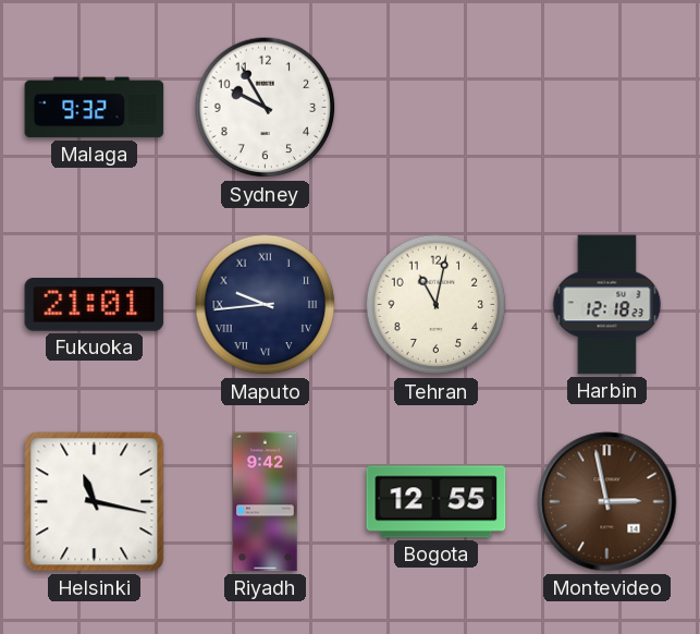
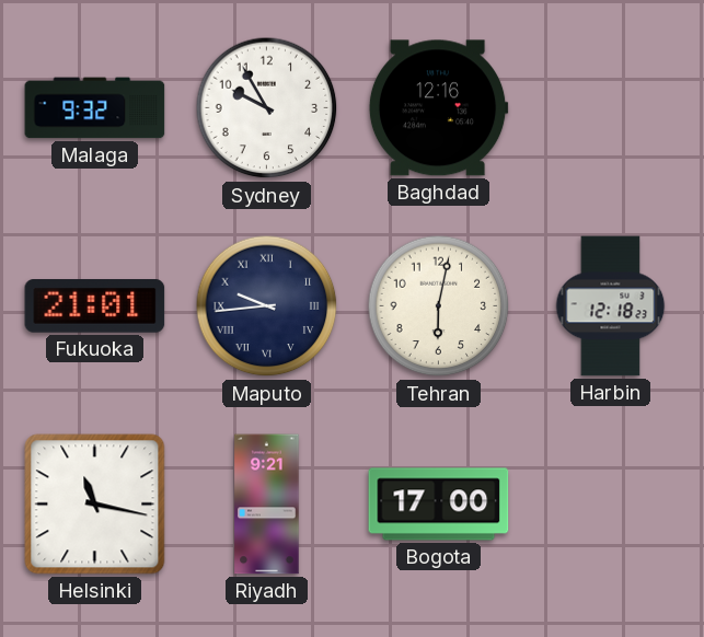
Baghdad: none -> 12:16
Tehran: 11:02 -> 6:02
Riyadh: 9:42 -> 9:21
Bogota: 12:55 -> 17:00
Montevideo: 2:58 -> none
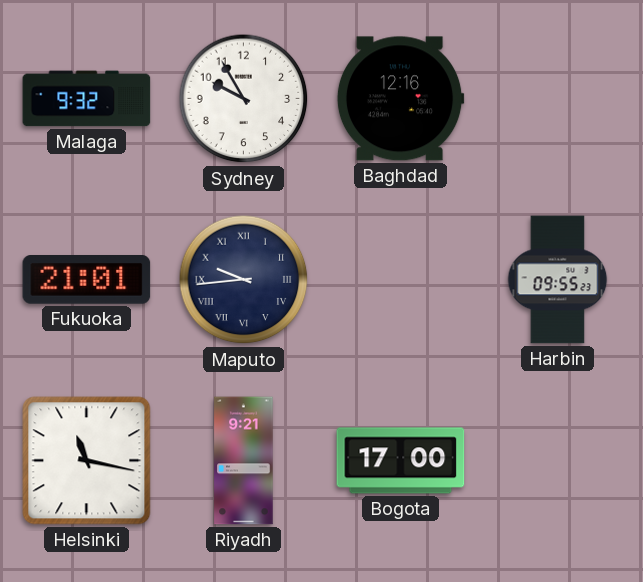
Tehran: 6:02 -> none
Harbin: 12:18 -> 09:55
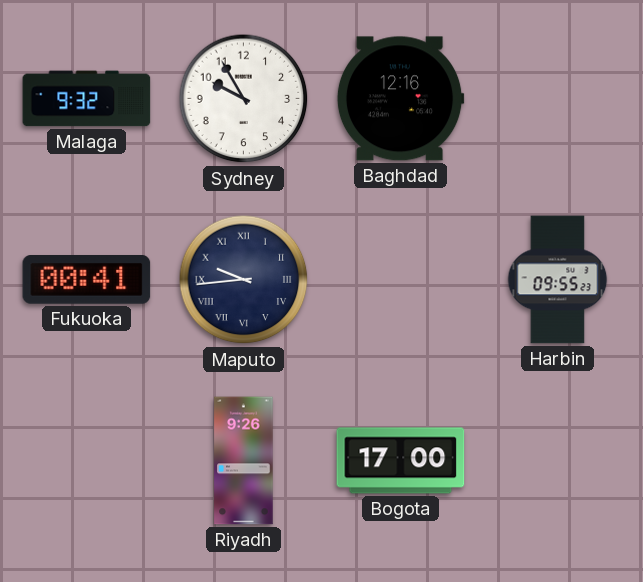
Fukuoka: 21:01 -> 00:41
Helsinki: 11:17 -> none
Riyadh: 9:21 -> 9:26
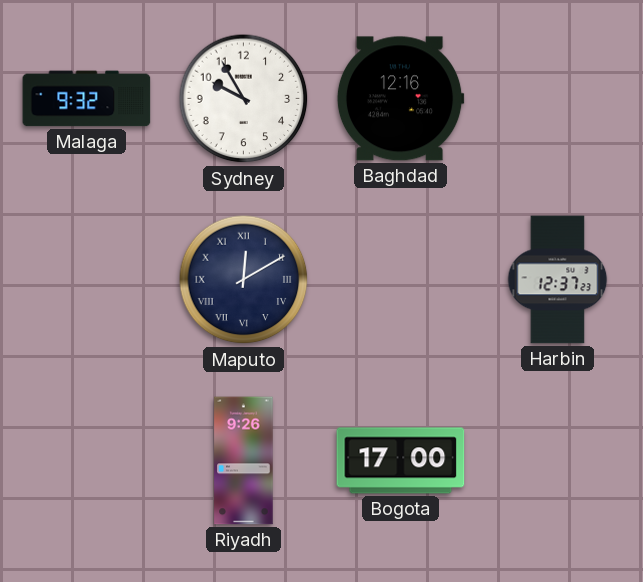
Fukuoka: 00:41 -> none
Maputo: 9:44 -> 12:10
Harbin: 09:55 -> 12:37
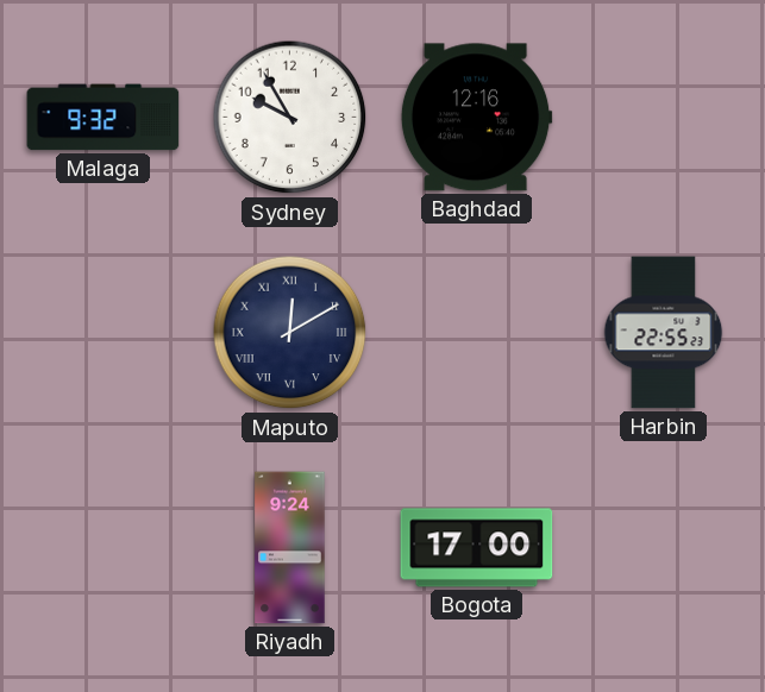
Harbin: 12:37 -> 22:55
Riyadh: 9:26 -> 9:24
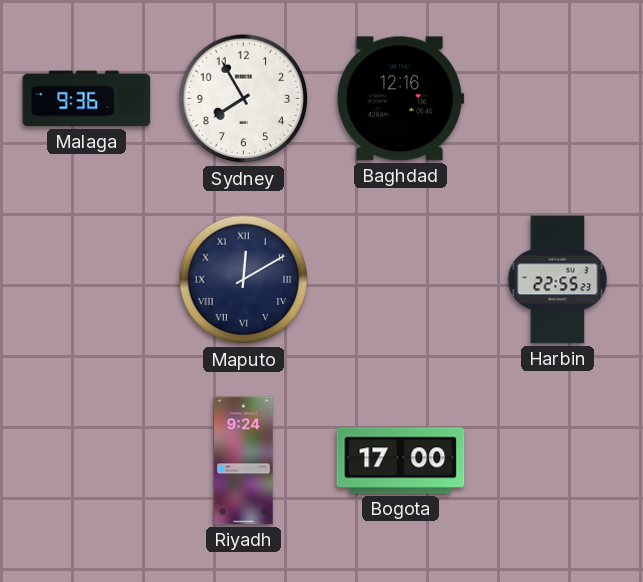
Malaga: 9:32 -> 9:36
Sydney: 9:55 -> 7:55
